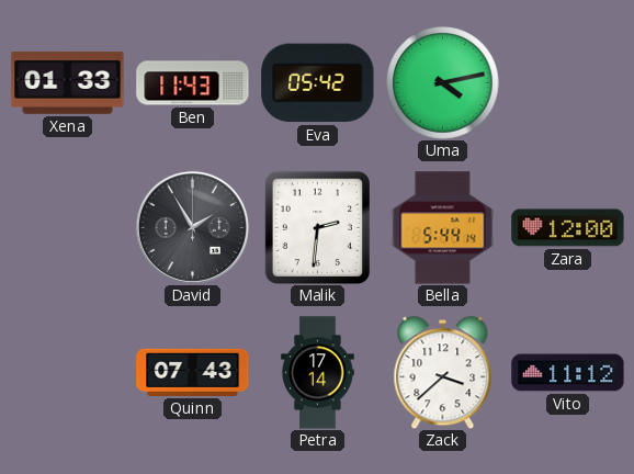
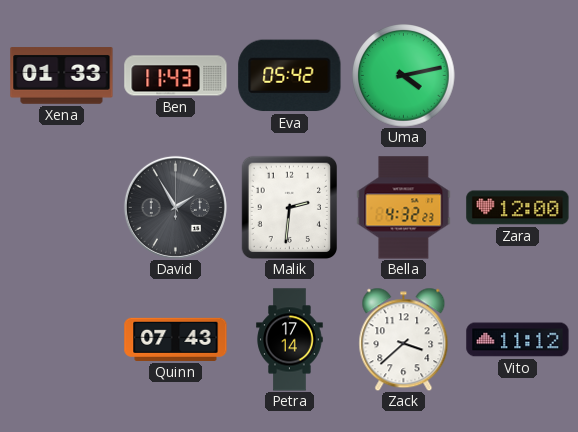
Bella: 5:44 -> 4:32
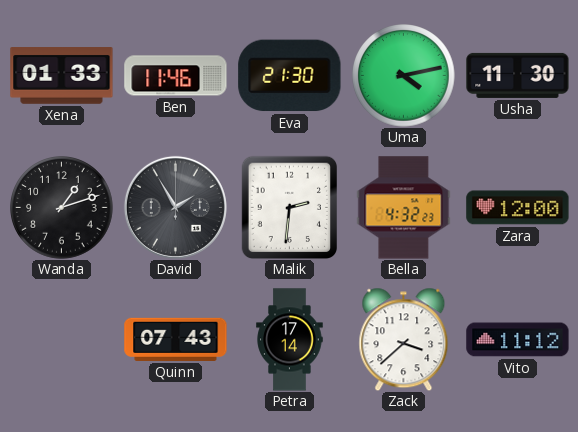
Ben: 11:43 -> 11:46
Eva: 05:42 -> 21:30
Usha: none -> 11:30
Wanda: none -> 1:12
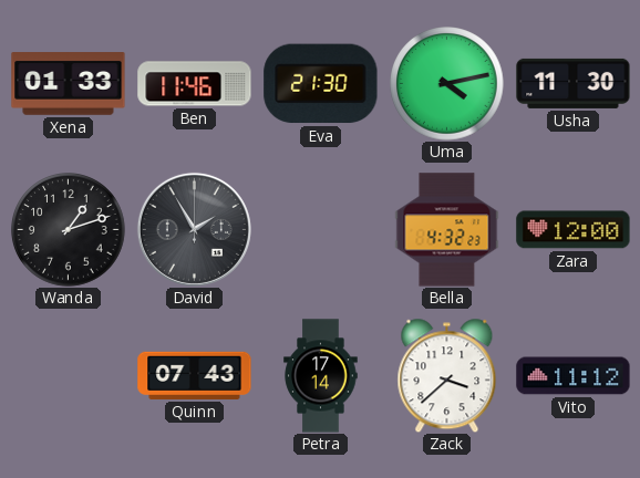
Malik: 2:31 -> none
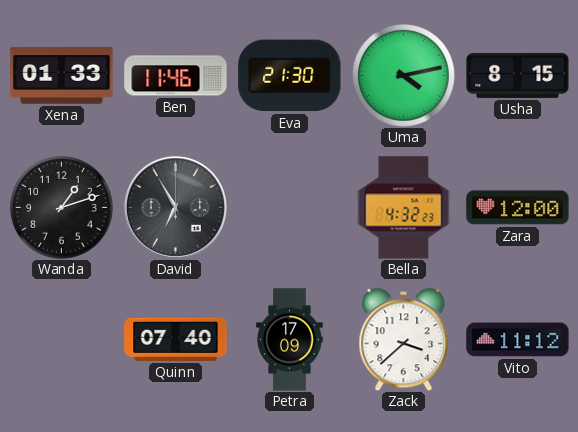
Usha: 11:30 -> 8:15
David: 1:55 -> 6:55
Quinn: 07:43 -> 07:40
Petra: 17:14 -> 17:09
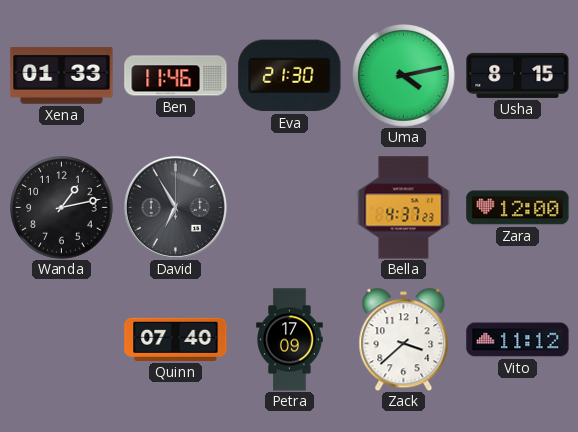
Wanda: 1:12 -> 1:13
Bella: 4:32 -> 4:37
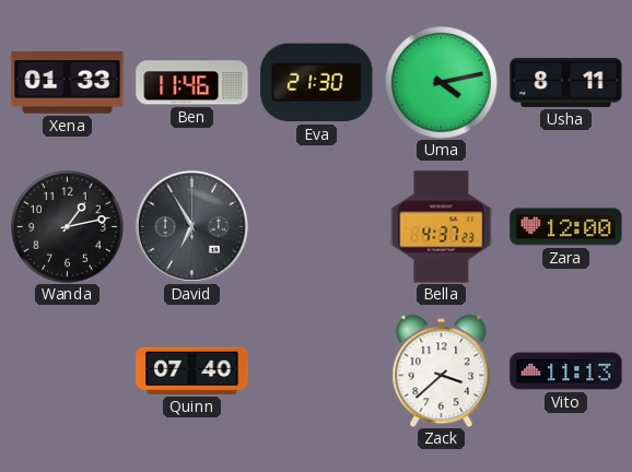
Usha: 8:15 -> 8:11
Petra: 17:09 -> none
Vito: 11:12 -> 11:13
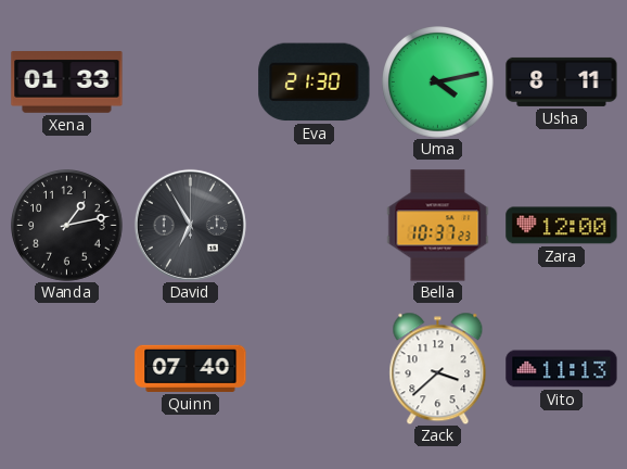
Ben: 11:46 -> none
Bella: 4:37 -> 10:37
